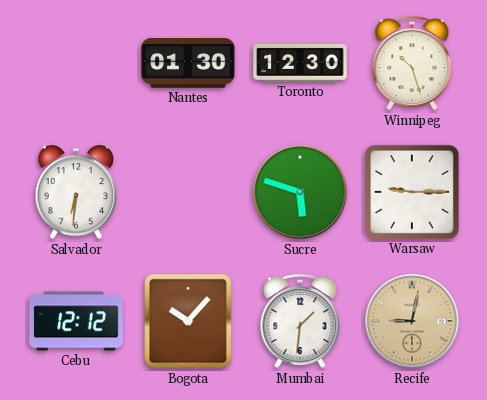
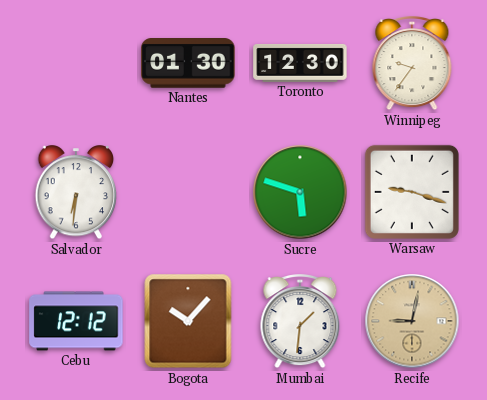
Winnipeg: 10:27 -> 9:36
Warsaw: 9:15 -> 9:18
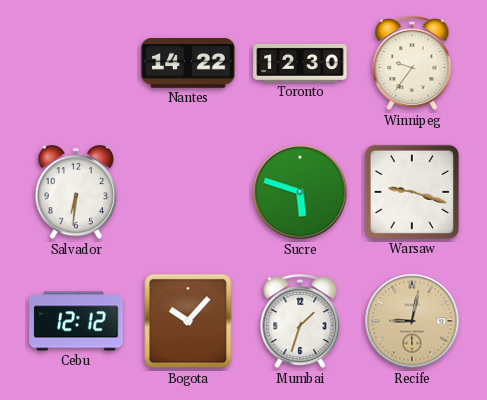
Nantes: 01:30 -> 14:22
Mumbai: 1:31 -> 1:33
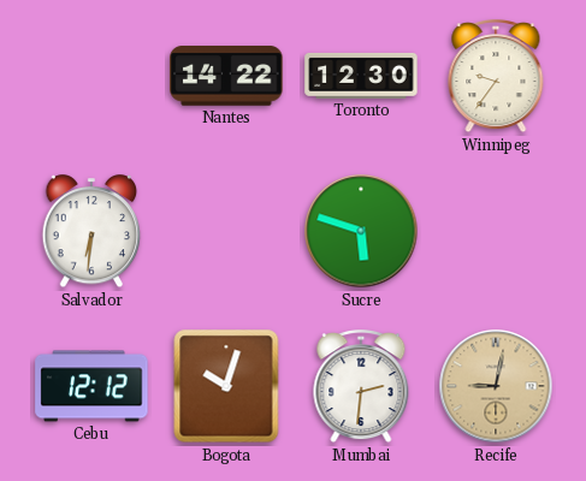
Warsaw: 9:18 -> none
Bogota: 10:07 -> 10:03
Mumbai: 1:33 -> 2:31
